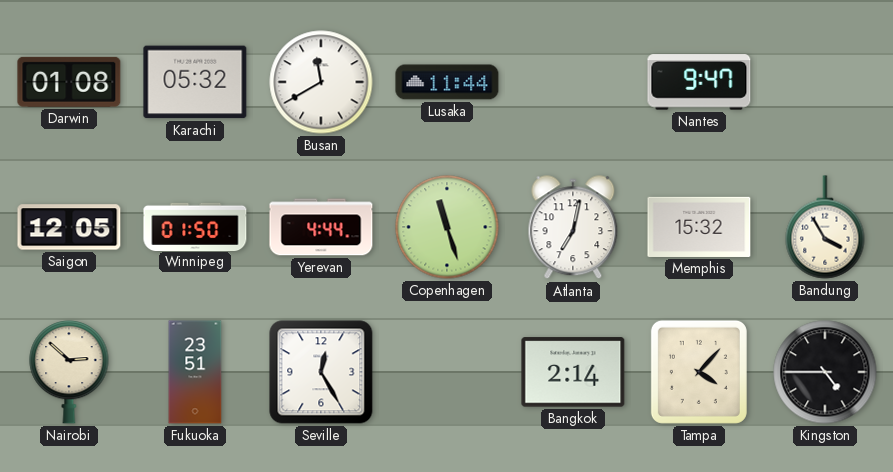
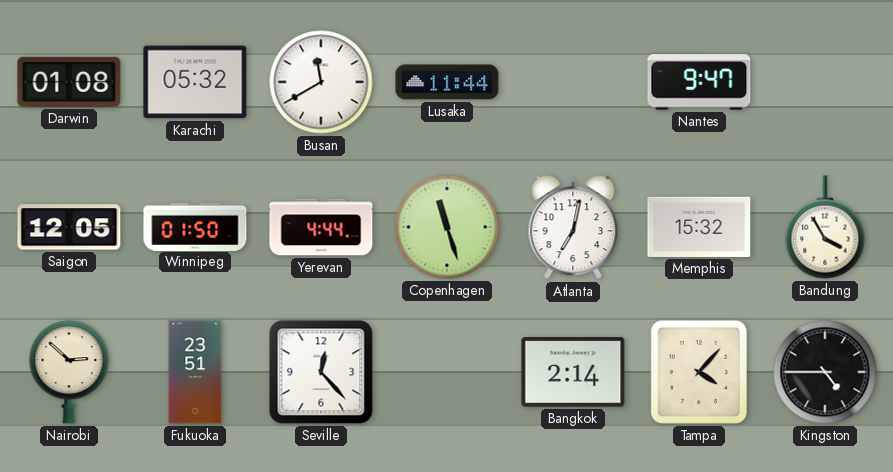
Seville: 12:25 -> 12:23
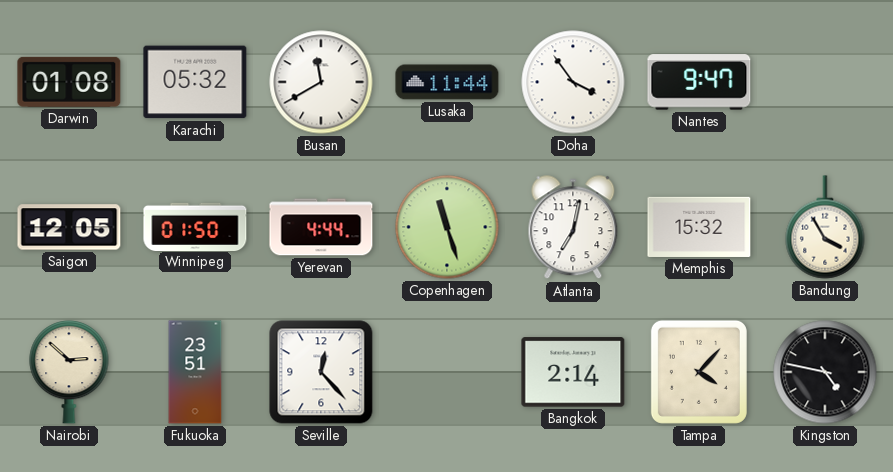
Doha: none -> 3:54
Kingston: 4:45 -> 4:47
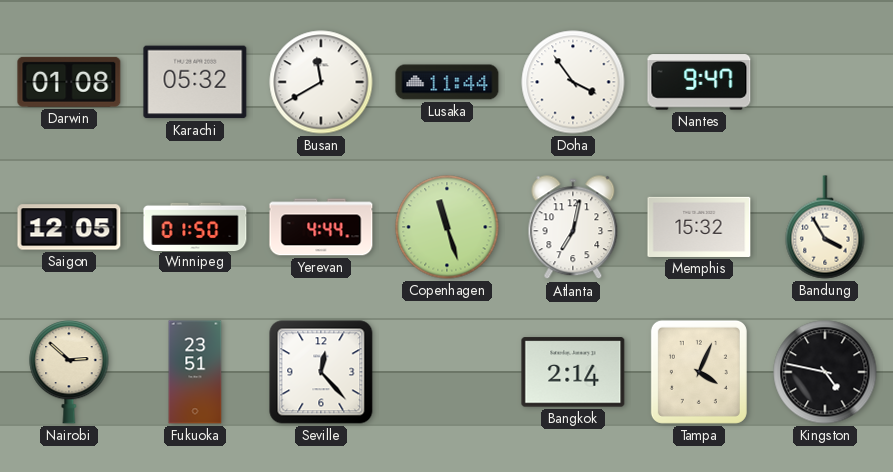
Tampa: 4:07 -> 4:04
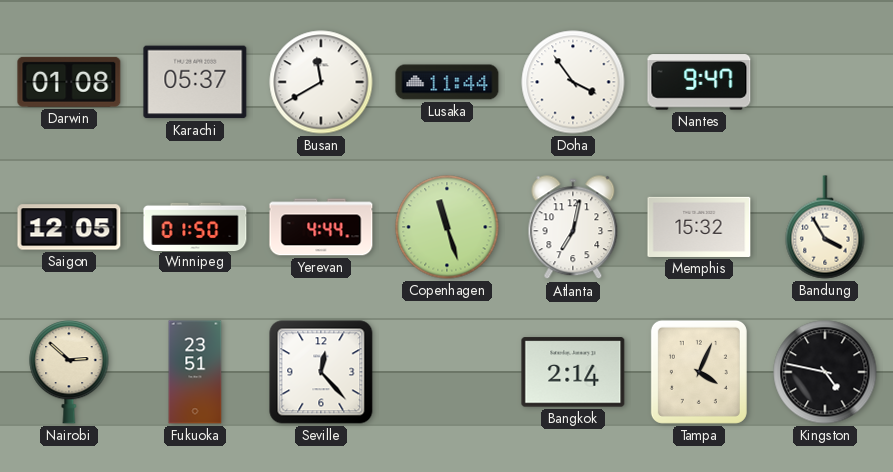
Karachi: 05:32 -> 05:37
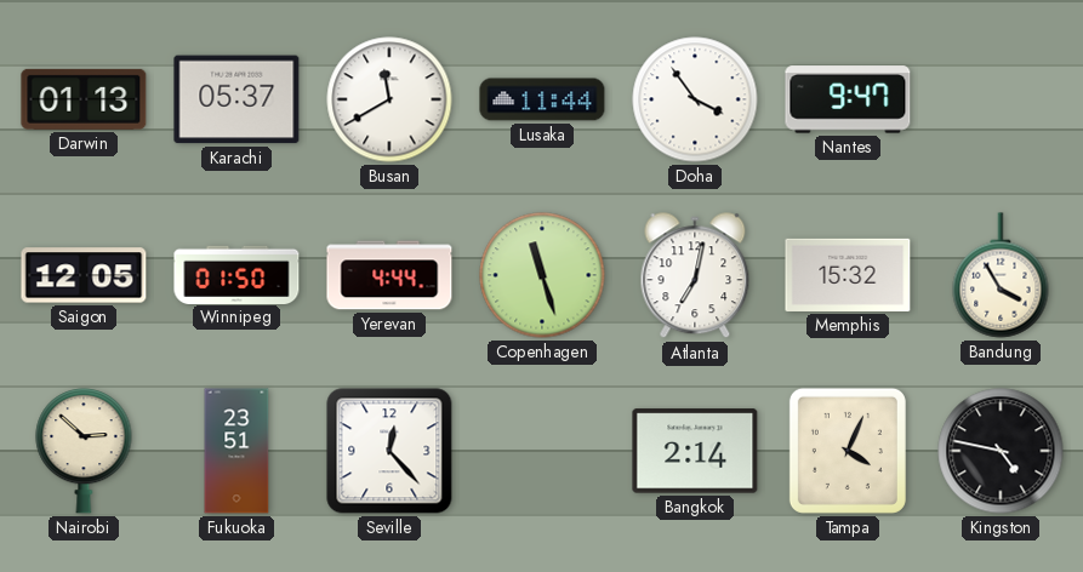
Darwin: 01:08 -> 01:13
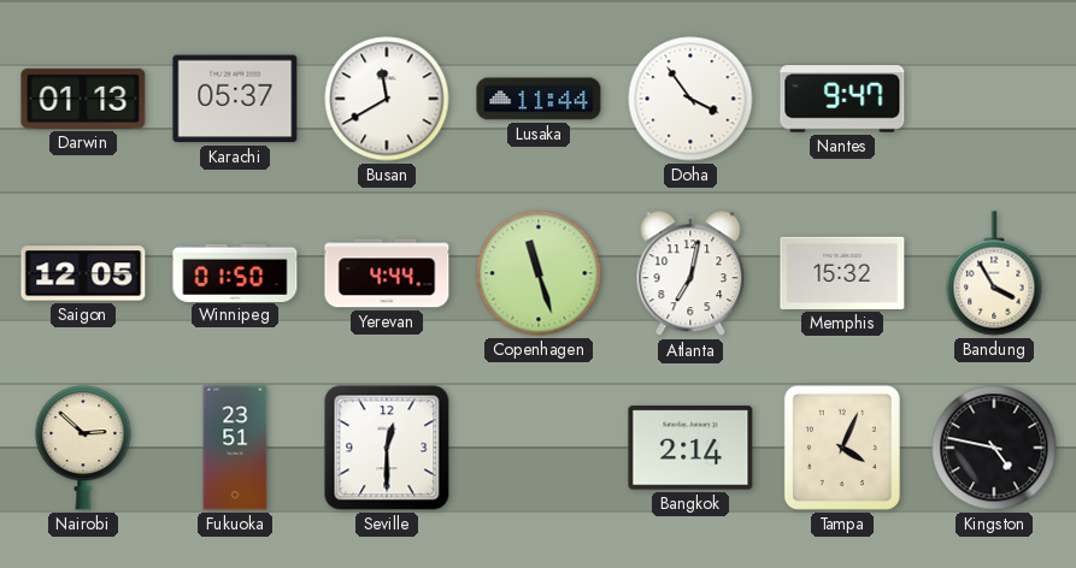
Seville: 12:23 -> 12:30
